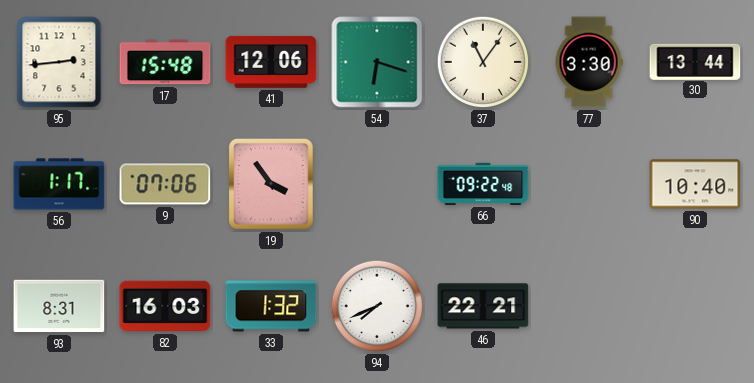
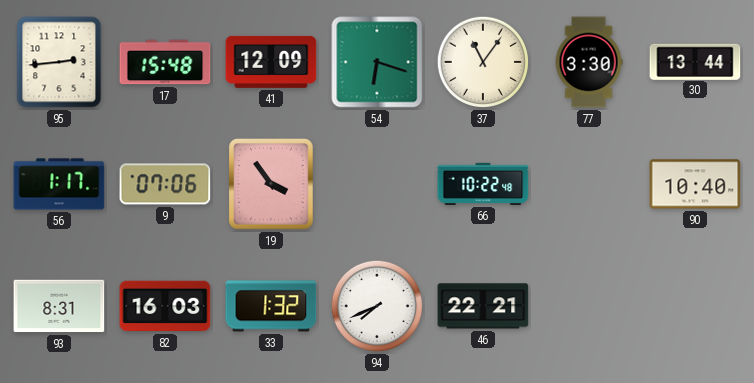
41: 12:06 -> 12:09
66: 09:22 -> 10:22
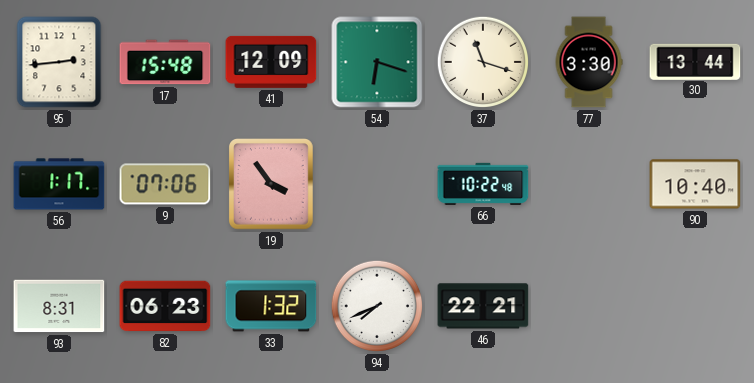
37: 11:06 -> 11:18
82: 16:03 -> 06:23
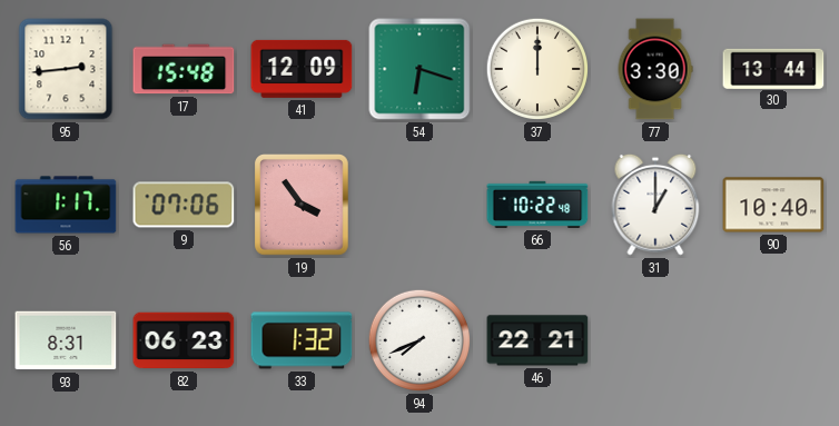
37: 11:18 -> 12:00
31: none -> 1:00
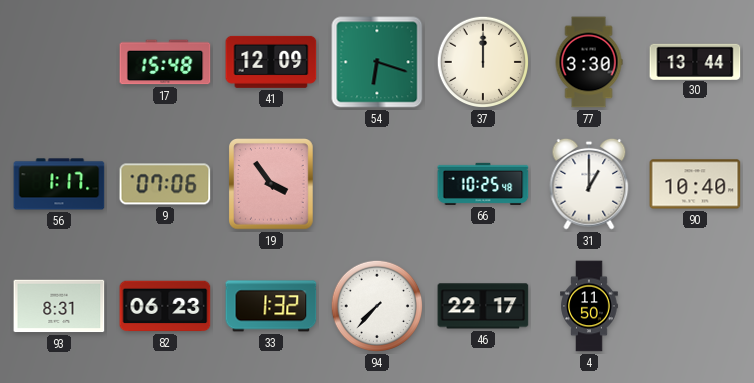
95: 2:44 -> none
66: 10:22 -> 10:25
94: 7:41 -> 7:37
46: 22:21 -> 22:17
4: none -> 11:50
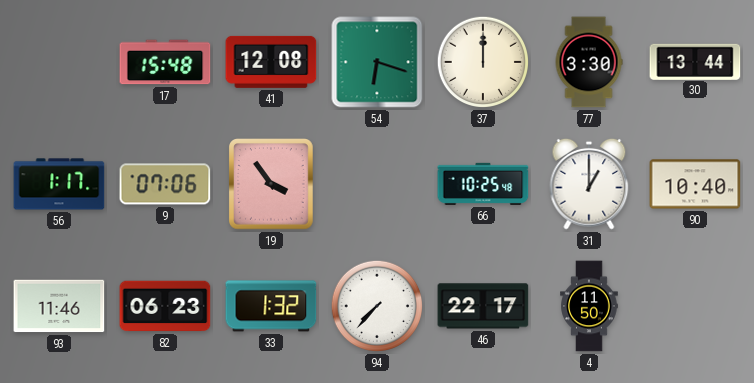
41: 12:09 -> 12:08
93: 8:31 -> 11:46
